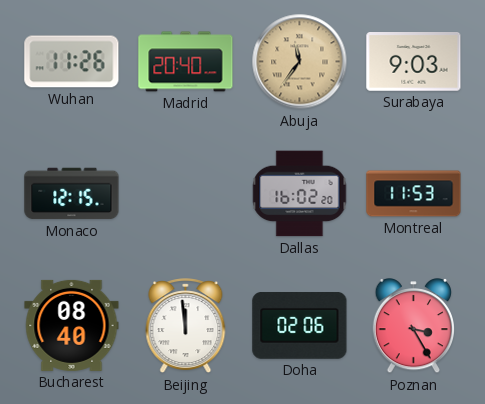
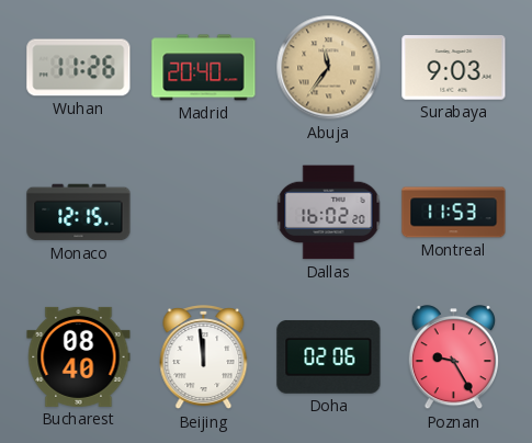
Poznan: 3:25 -> 9:25
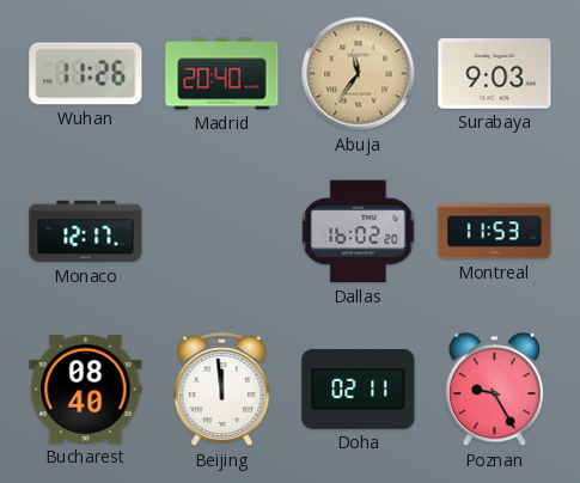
Monaco: 12:15 -> 12:17
Doha: 02:06 -> 02:11
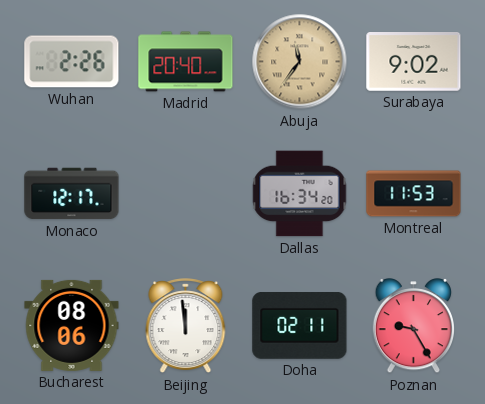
Wuhan: 11:26 -> 2:26
Surabaya: 9:03 -> 9:02
Dallas: 16:02 -> 16:34
Bucharest: 08:40 -> 08:06
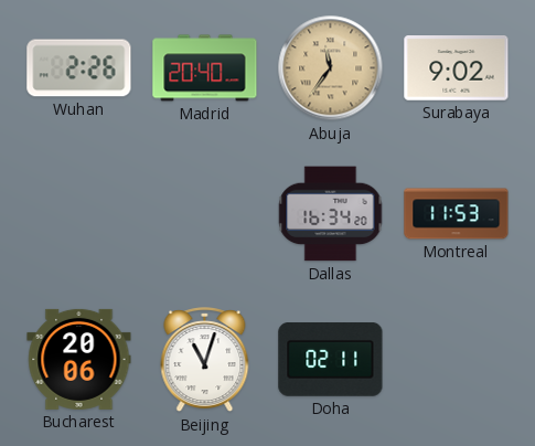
Monaco: 12:17 -> none
Bucharest: 08:06 -> 20:06
Beijing: 11:59 -> 11:03
Poznan: 9:25 -> none
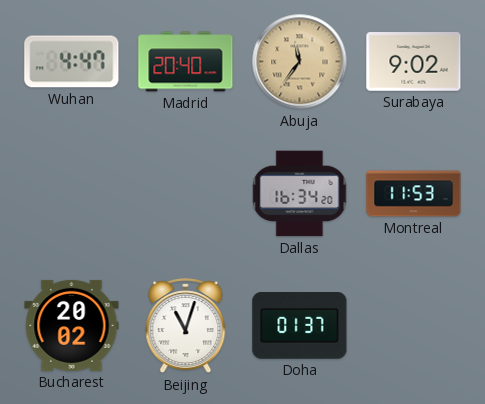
Wuhan: 2:26 -> 4:47
Bucharest: 20:06 -> 20:02
Doha: 02:11 -> 01:37
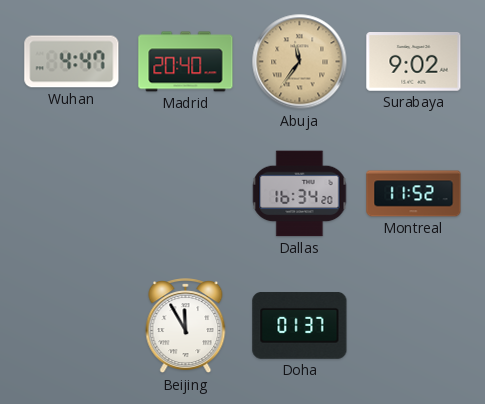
Montreal: 11:53 -> 11:52
Bucharest: 20:02 -> none
Beijing: 11:03 -> 11:55
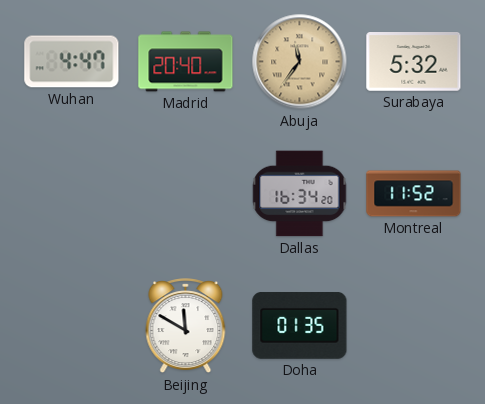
Surabaya: 9:02 -> 5:32
Beijing: 11:55 -> 11:50
Doha: 01:37 -> 01:35
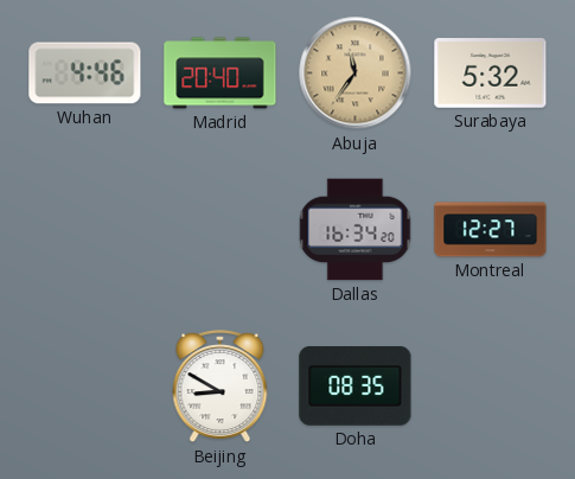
Wuhan: 4:47 -> 4:46
Montreal: 11:52 -> 12:27
Beijing: 11:50 -> 8:50
Doha: 01:35 -> 08:35
